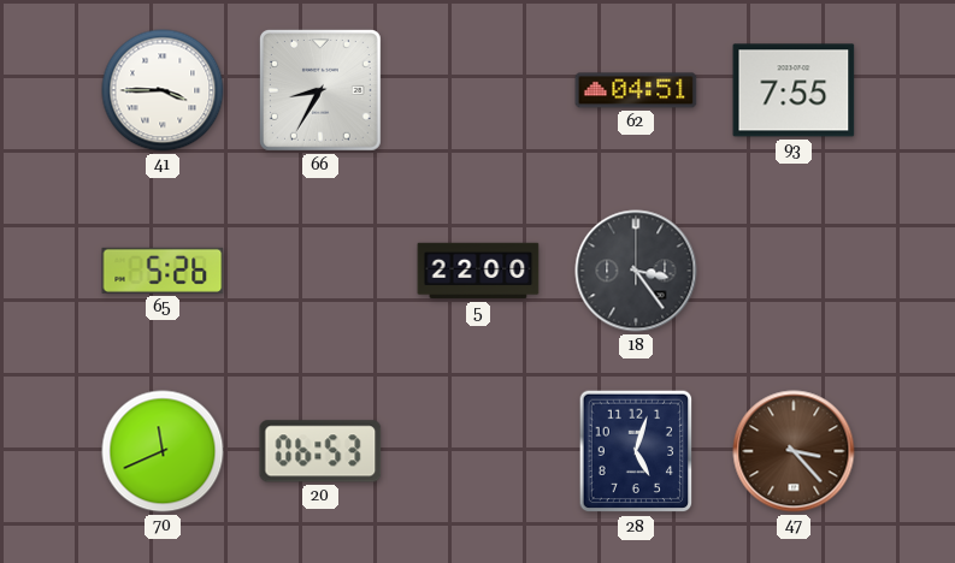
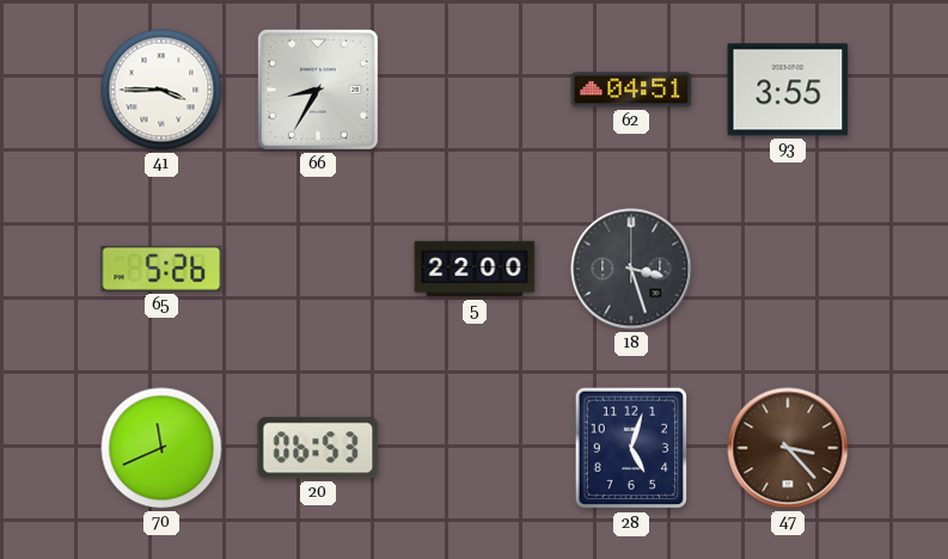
93: 7:55 -> 3:55
18: 3:24 -> 3:27
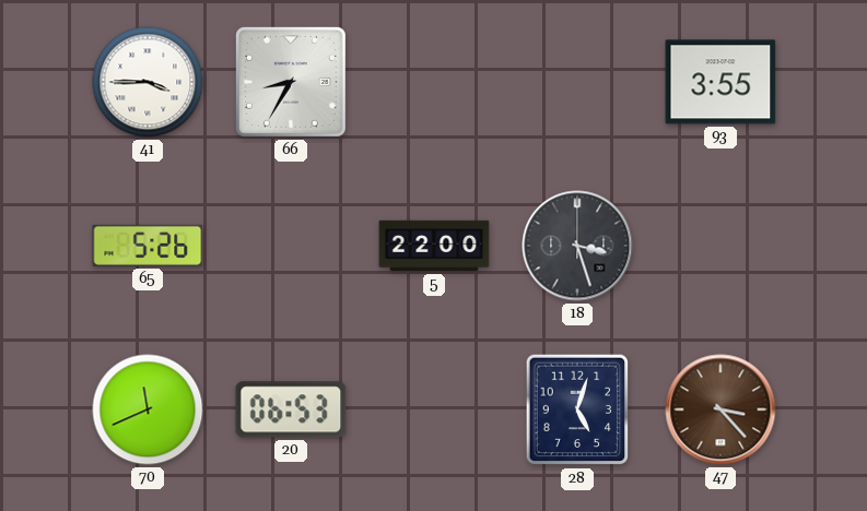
62: 04:51 -> none
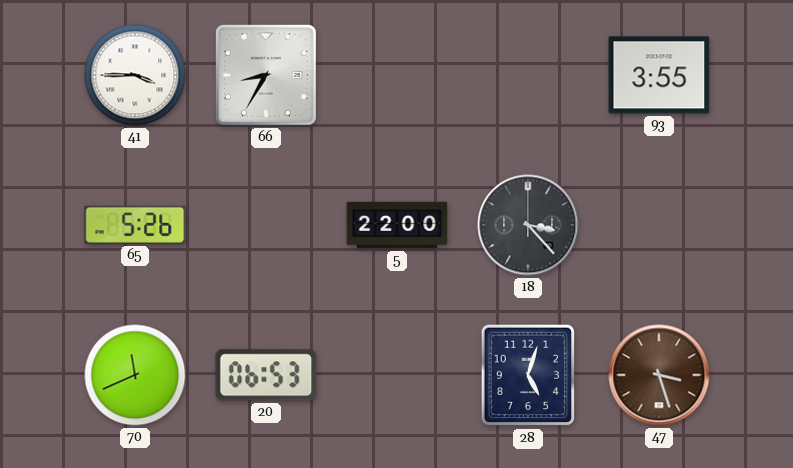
18: 3:27 -> 3:23
47: 3:23 -> 3:27
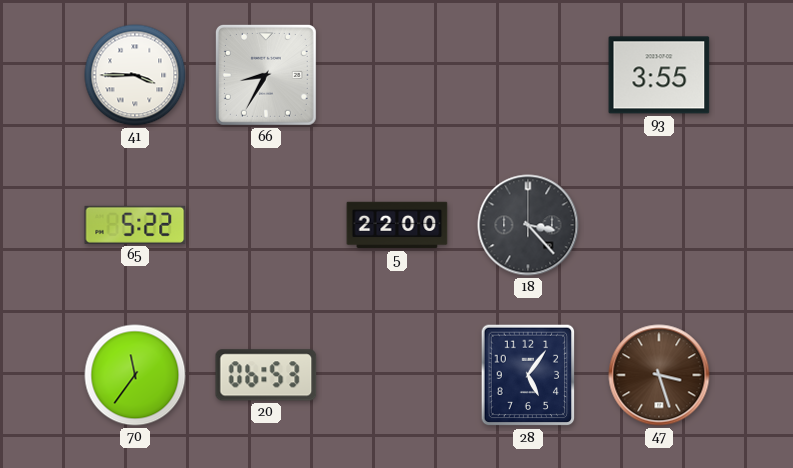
65: 5:26 -> 5:22
70: 11:41 -> 11:36
28: 5:03 -> 5:06
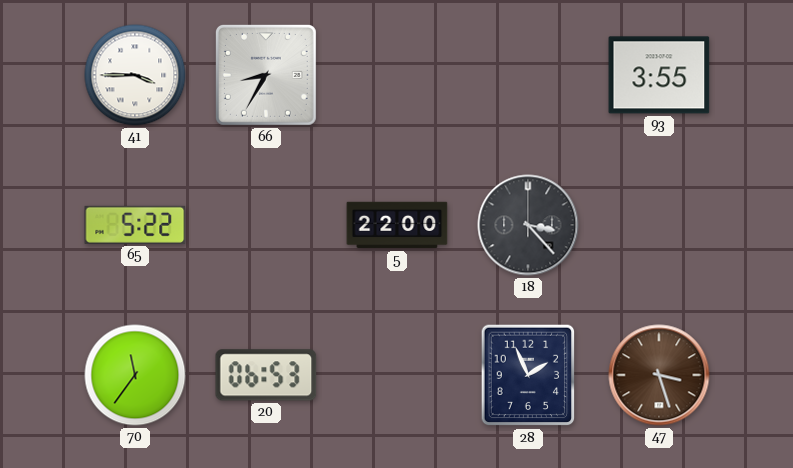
28: 5:06 -> 1:56
